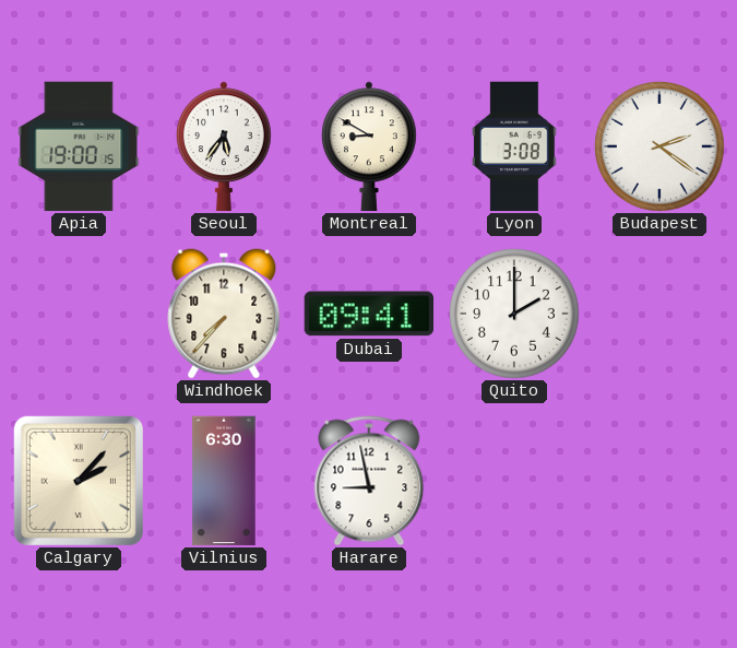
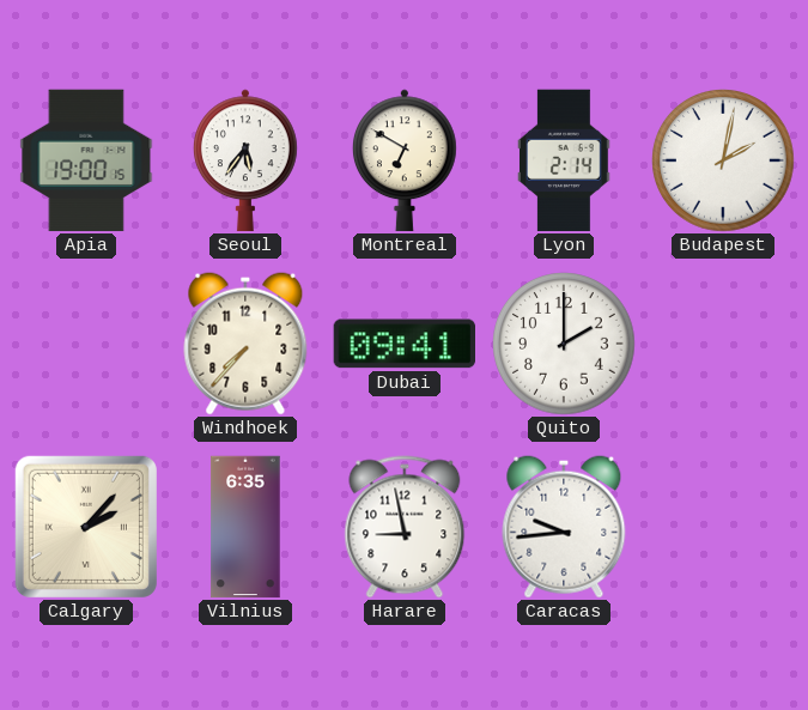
Montreal: 8:50 -> 6:50
Lyon: 3:08 -> 2:14
Budapest: 2:21 -> 2:02
Vilnius: 6:30 -> 6:35
Caracas: none -> 9:44
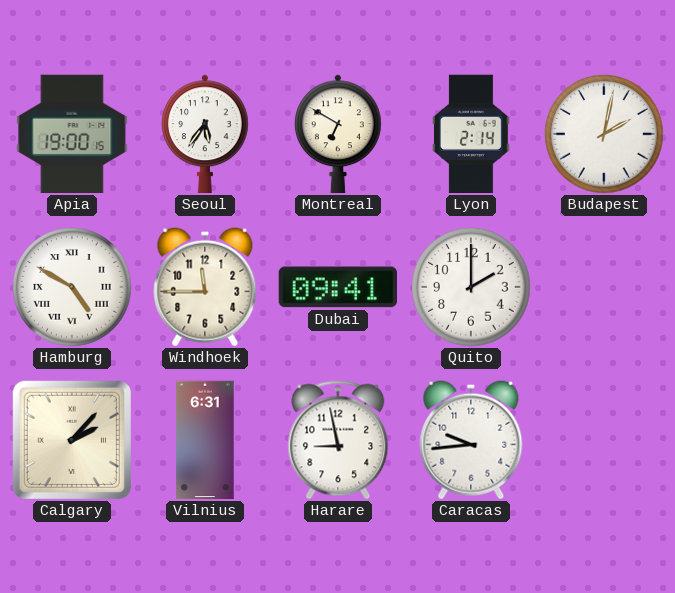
Hamburg: none -> 4:50
Windhoek: 7:37 -> 11:45
Vilnius: 6:35 -> 6:31
